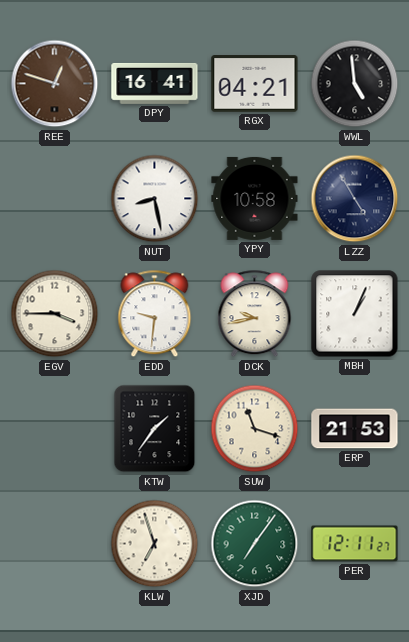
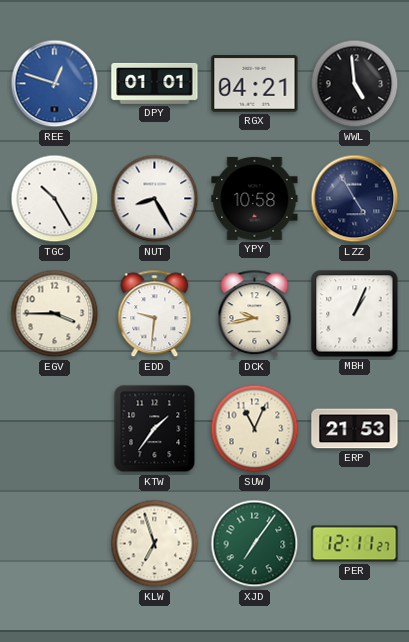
REE dial: brown -> blue
DPY: 16:41 -> 01:01
TGC: none -> 10:25
NUT: 8:28 -> 8:25
SUW: 11:18 -> 11:04
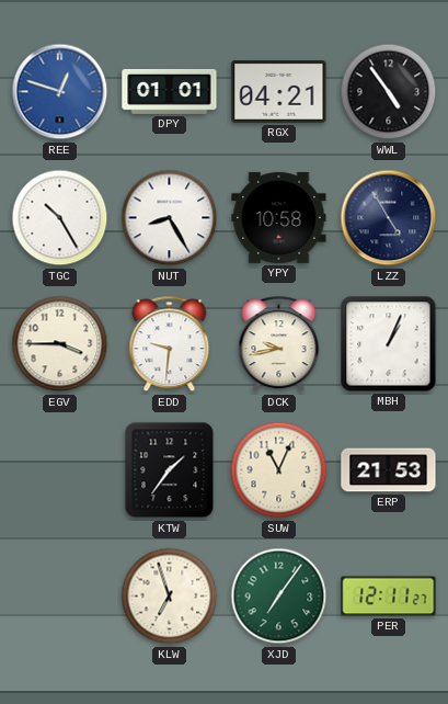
WWL: 4:59 -> 4:54
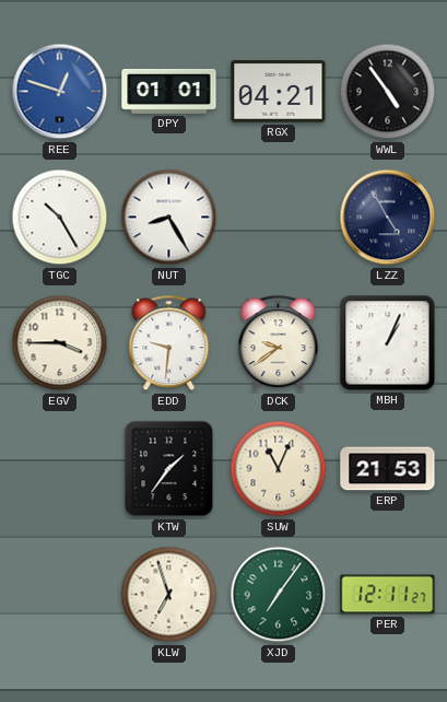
YPY: 10:58 -> none
DCK: 9:43 -> 9:39
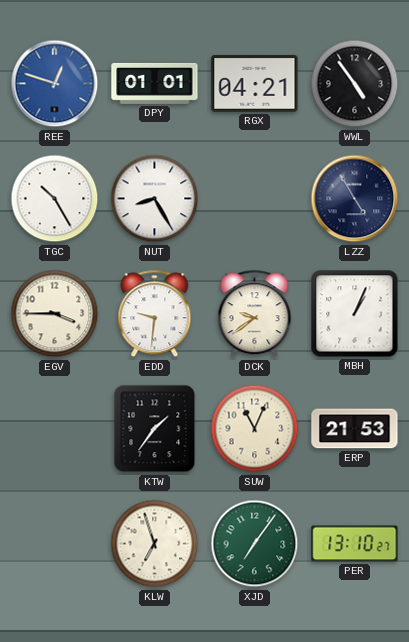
PER: 12:11 -> 13:10
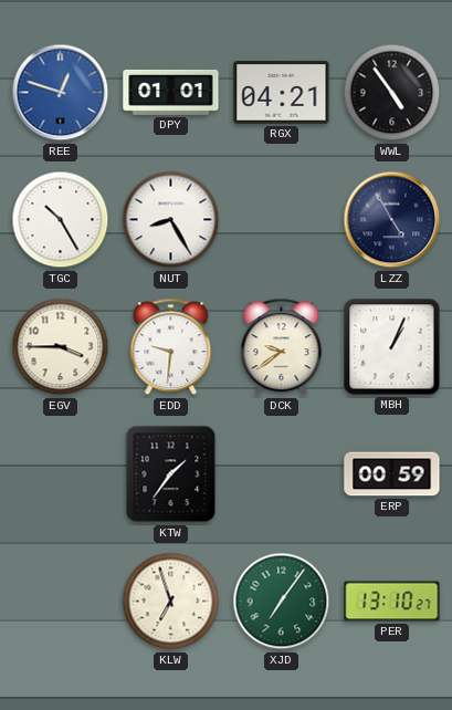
SUW: 11:04 -> none
ERP: 21:53 -> 00:59
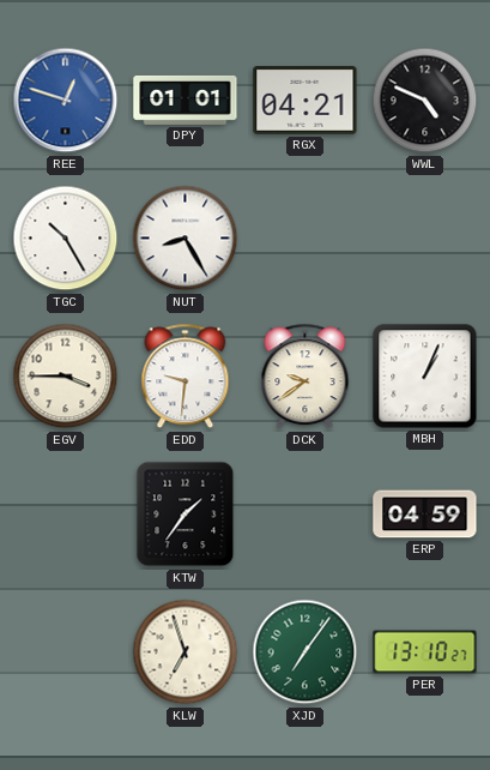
WWL: 4:54 -> 4:49
LZZ: 4:55 -> none
ERP: 00:59 -> 04:59
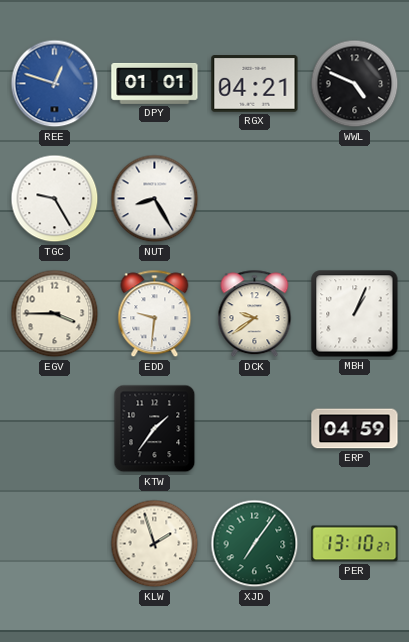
TGC: 10:25 -> 9:25
KLW: 6:57 -> 1:57
